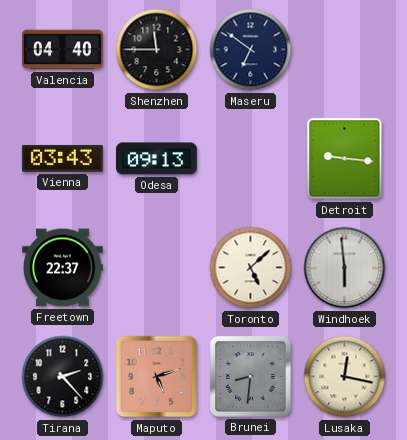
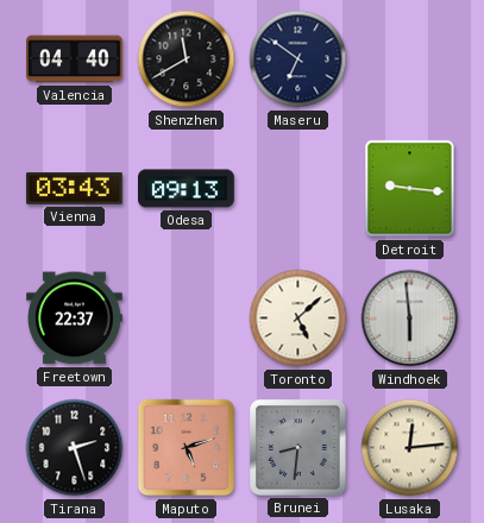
Shenzhen: 11:45 -> 11:40
Tirana: 2:23 -> 2:27
Lusaka: 12:17 -> 12:14
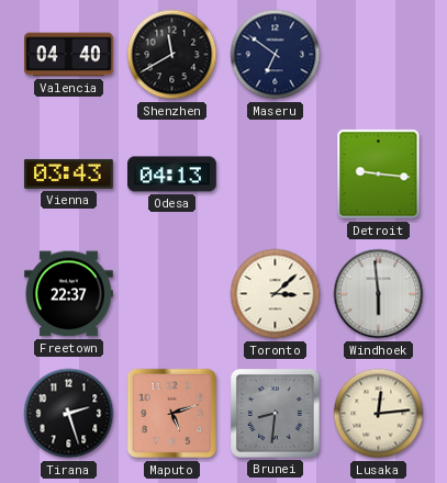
Odesa: 09:13 -> 04:13
Toronto: 5:08 -> 3:08
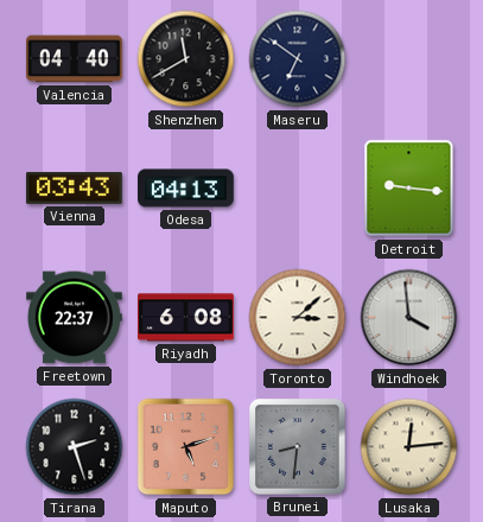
Riyadh: none -> 6:08
Windhoek: 5:59 -> 3:59
